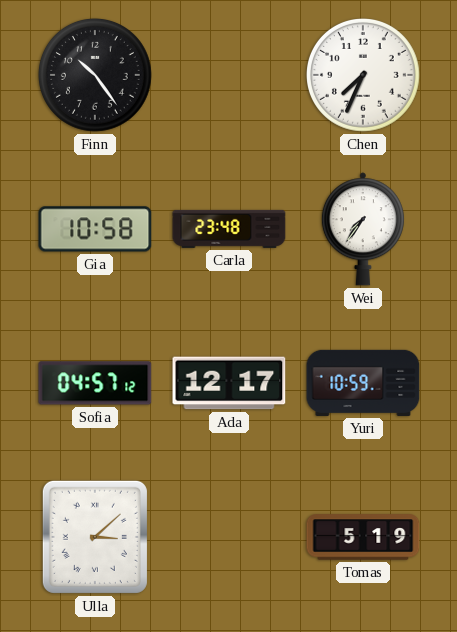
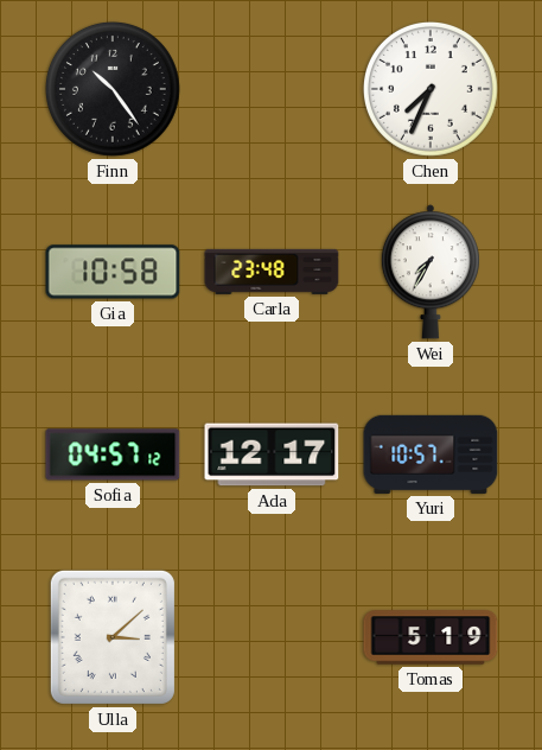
Wei: 7:36 -> 7:35
Yuri: 10:59 -> 10:57
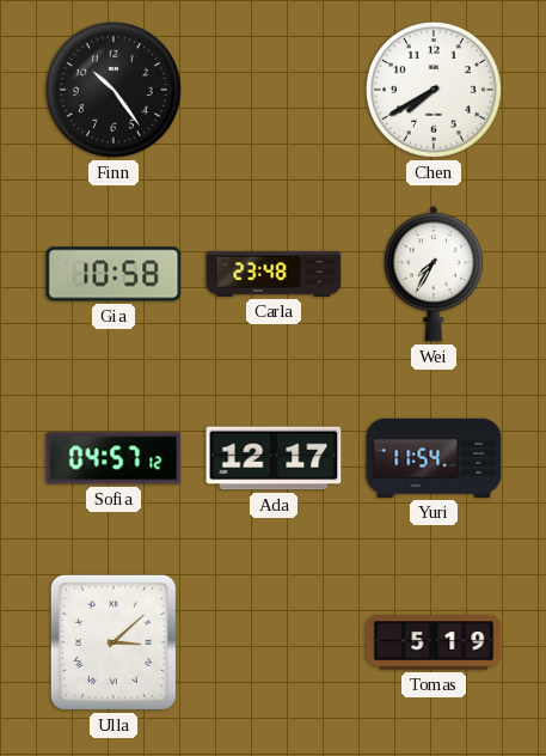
Chen: 7:34 -> 7:40
Yuri: 10:57 -> 11:54
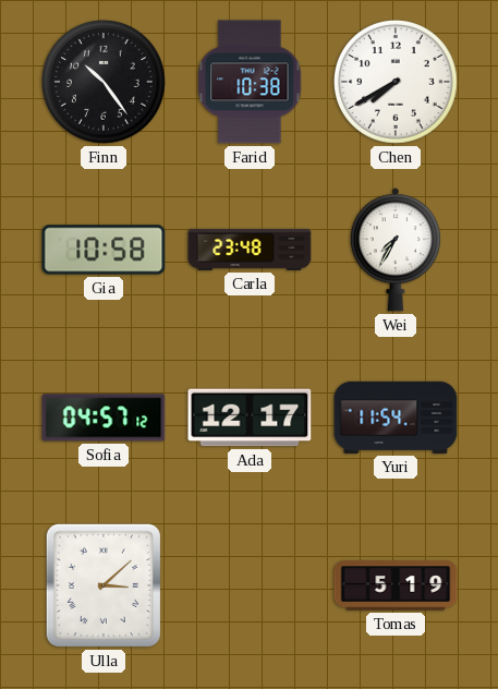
Farid: none -> 10:38
